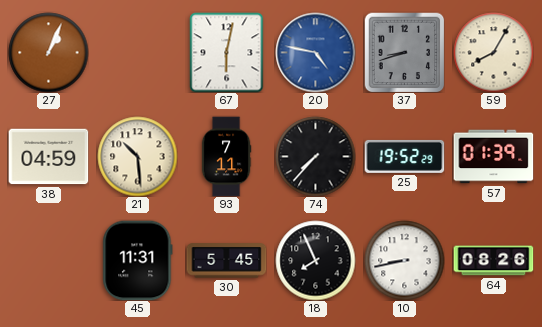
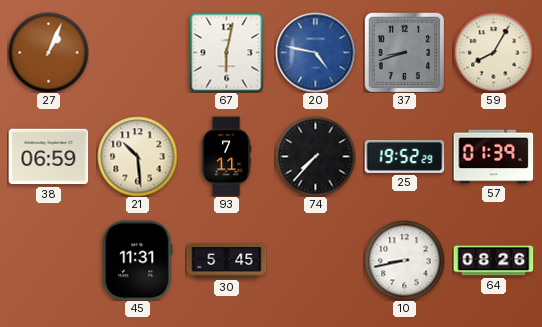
38: 04:59 -> 06:59
18: 7:56 -> none
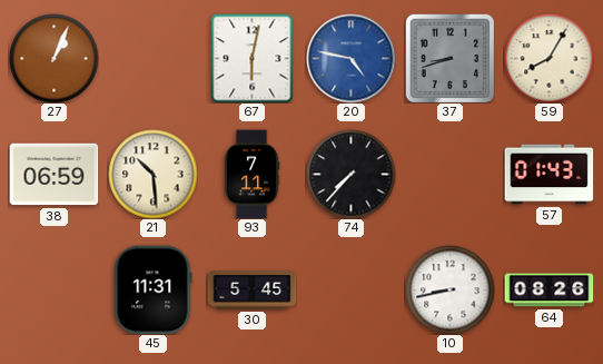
25: 19:52 -> none
57: 01:39 -> 01:43
